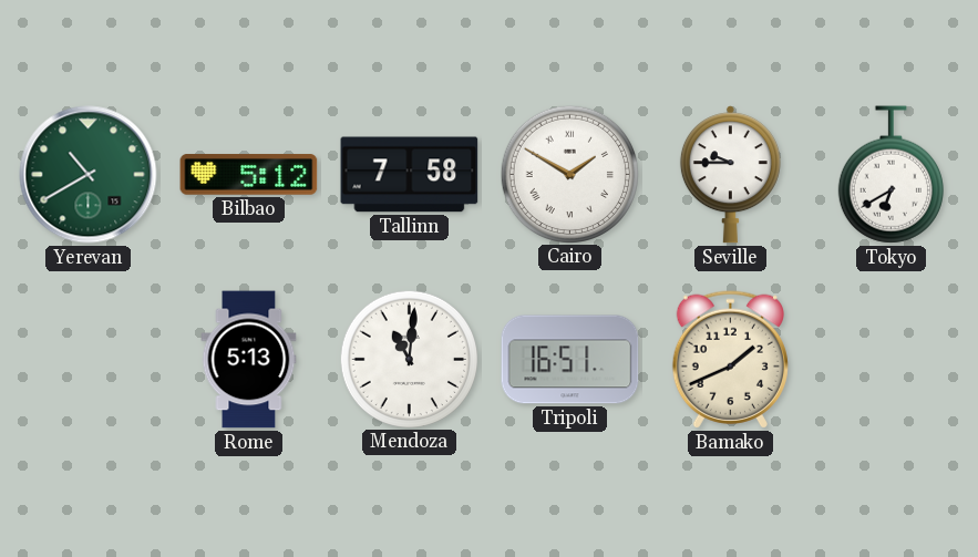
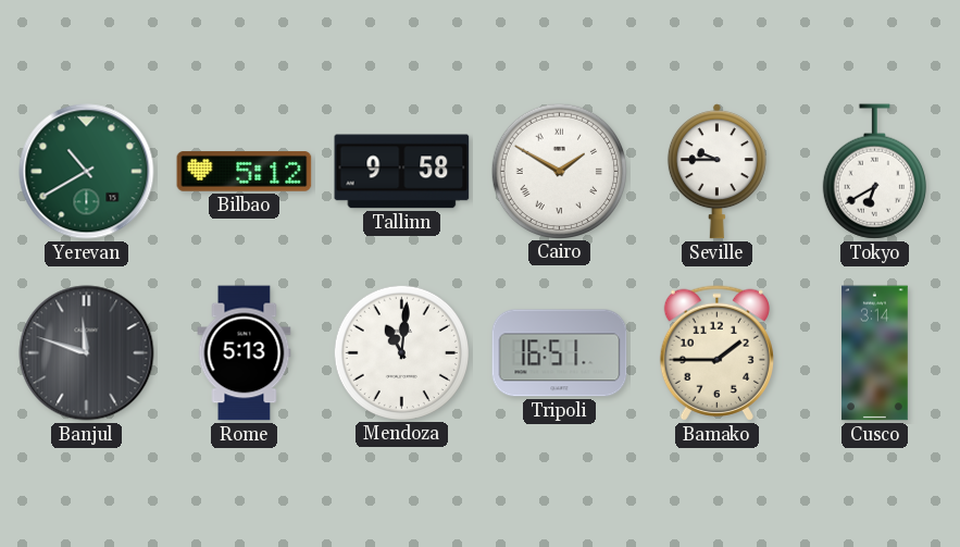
Tallinn: 7:58 -> 9:58
Banjul: none -> 11:48
Bamako: 1:41 -> 1:45
Cusco: none -> 3:14
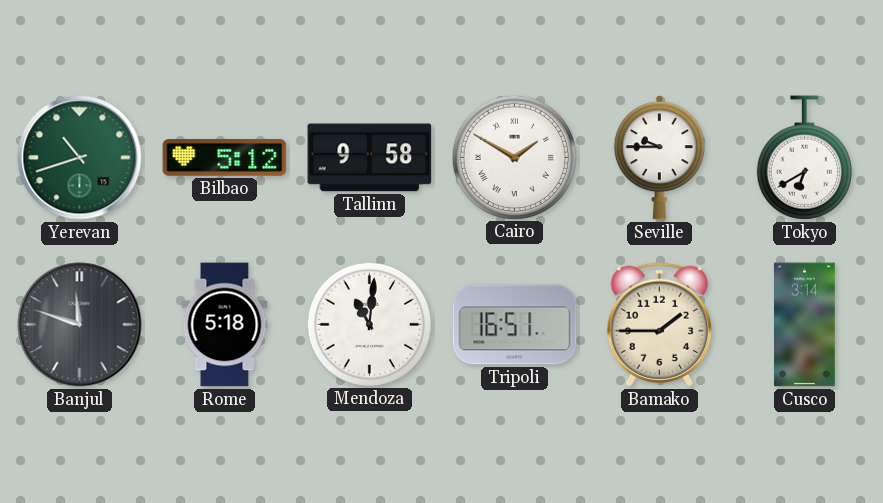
Yerevan: 10:40 -> 10:42
Rome: 5:13 -> 5:18
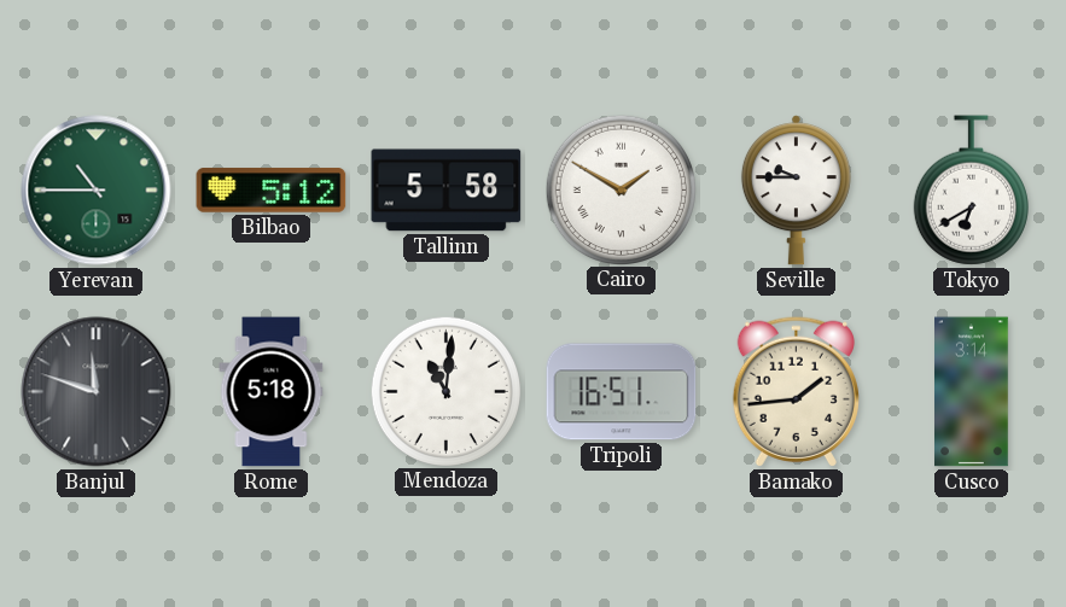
Yerevan: 10:42 -> 10:45
Tallinn: 9:58 -> 5:58
Bamako: 1:45 -> 1:44
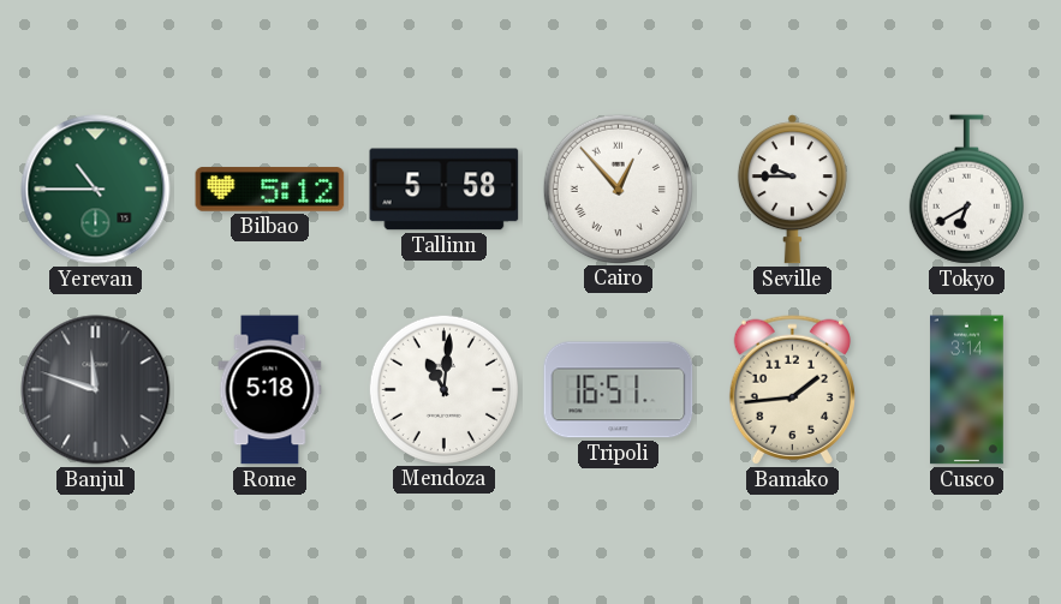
Cairo: 1:50 -> 12:53
